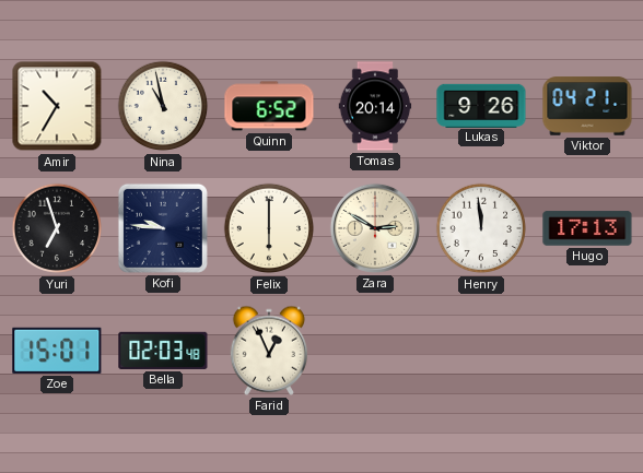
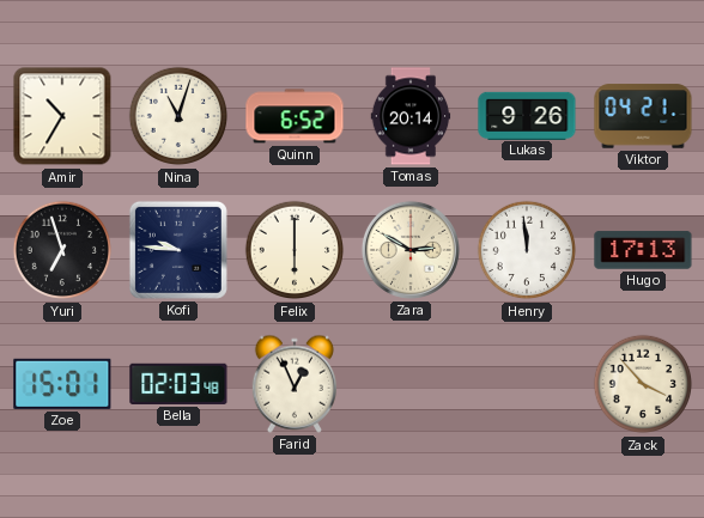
Nina: 10:58 -> 11:03
Zack: none -> 3:53
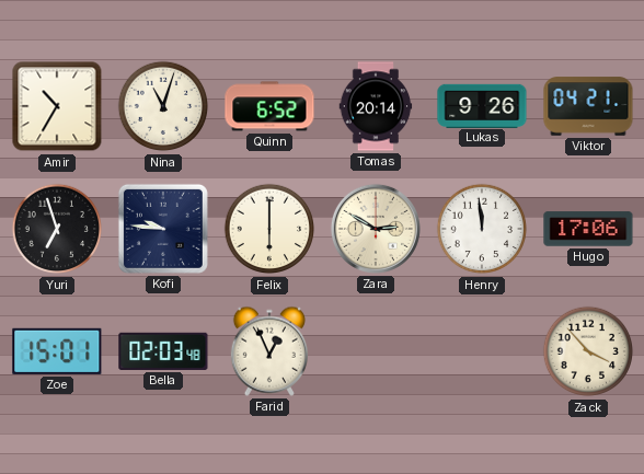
Hugo: 17:13 -> 17:06
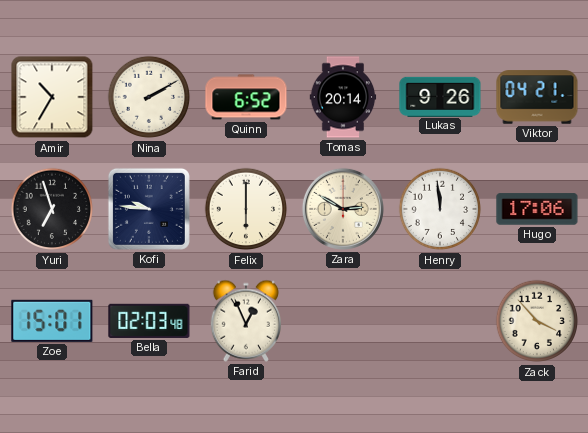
Nina: 11:03 -> 2:10
